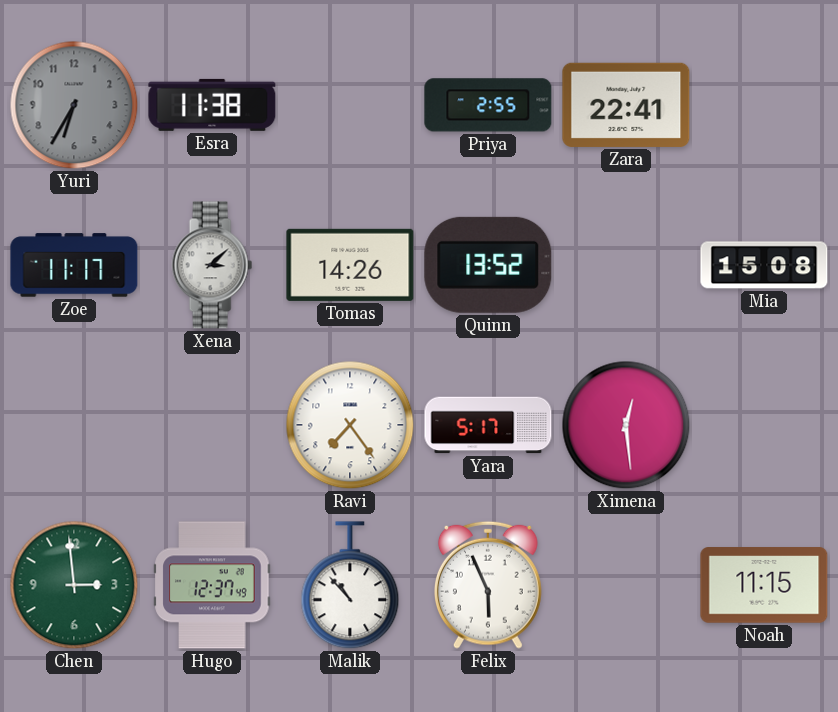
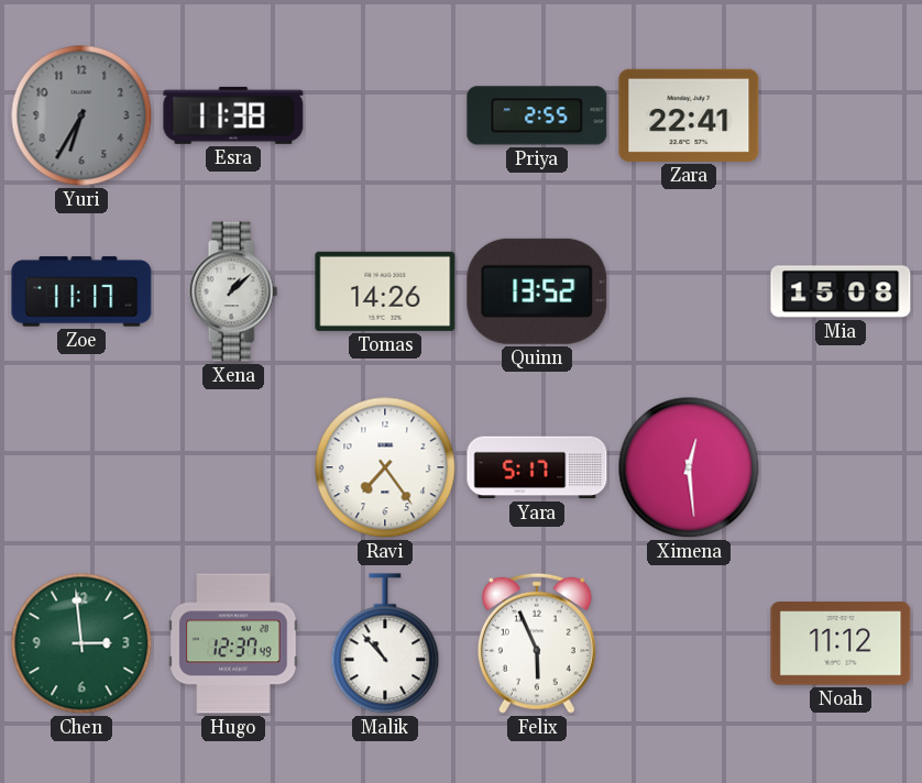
Xena: 3:08 -> 1:08
Noah: 11:15 -> 11:12
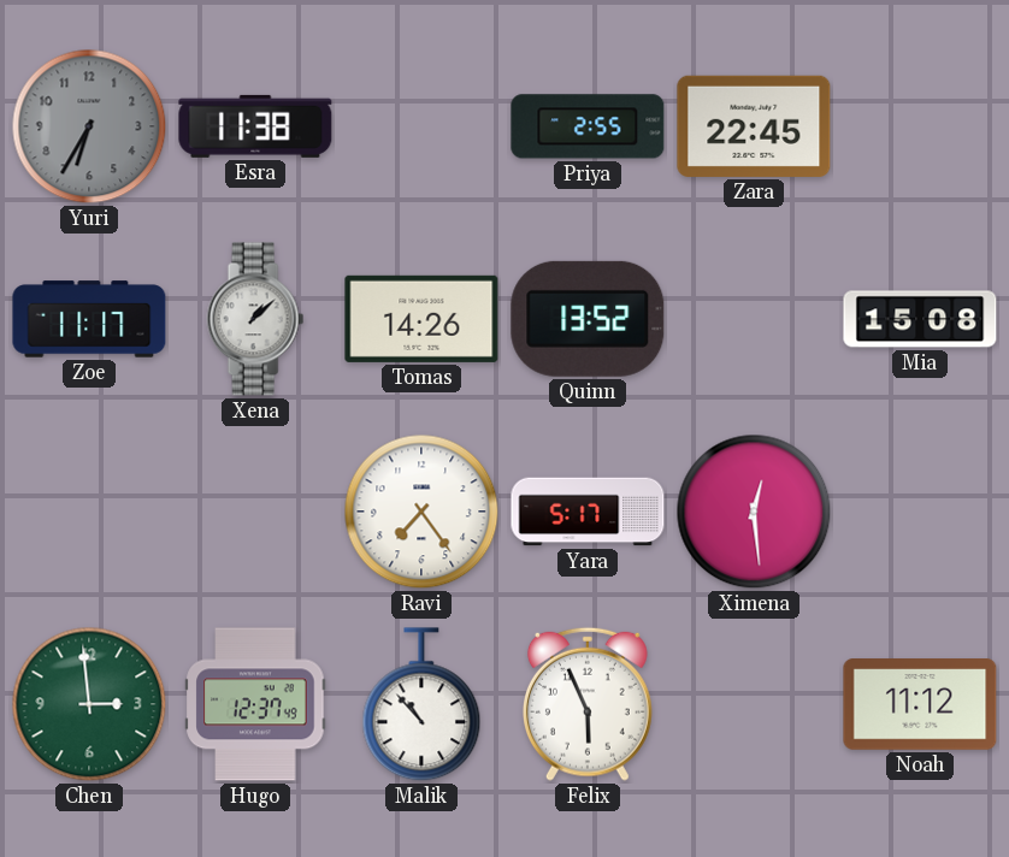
Zara: 22:41 -> 22:45
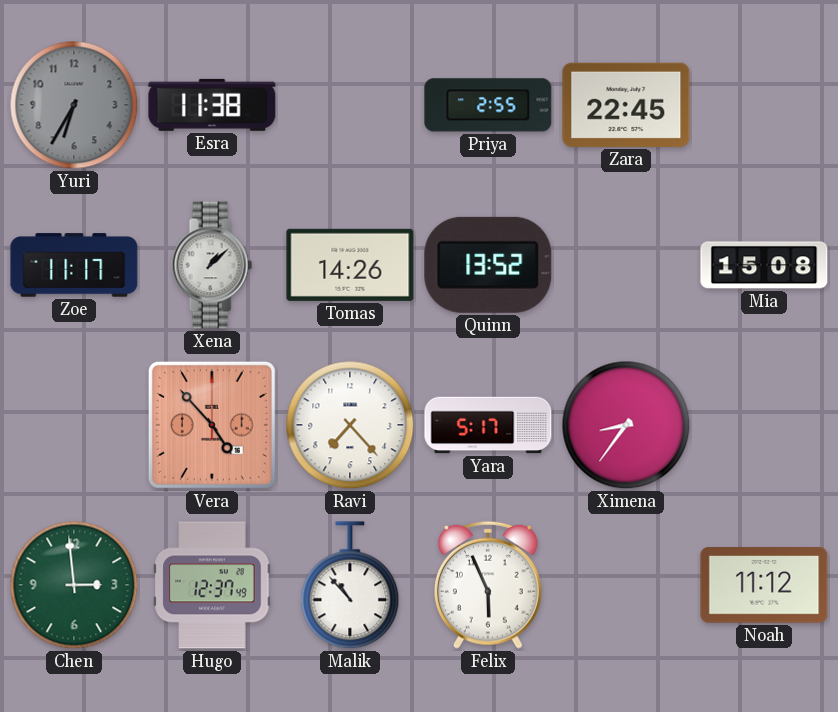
Vera: none -> 4:53
Ravi: 7:24 -> 7:23
Ximena: 12:29 -> 8:36
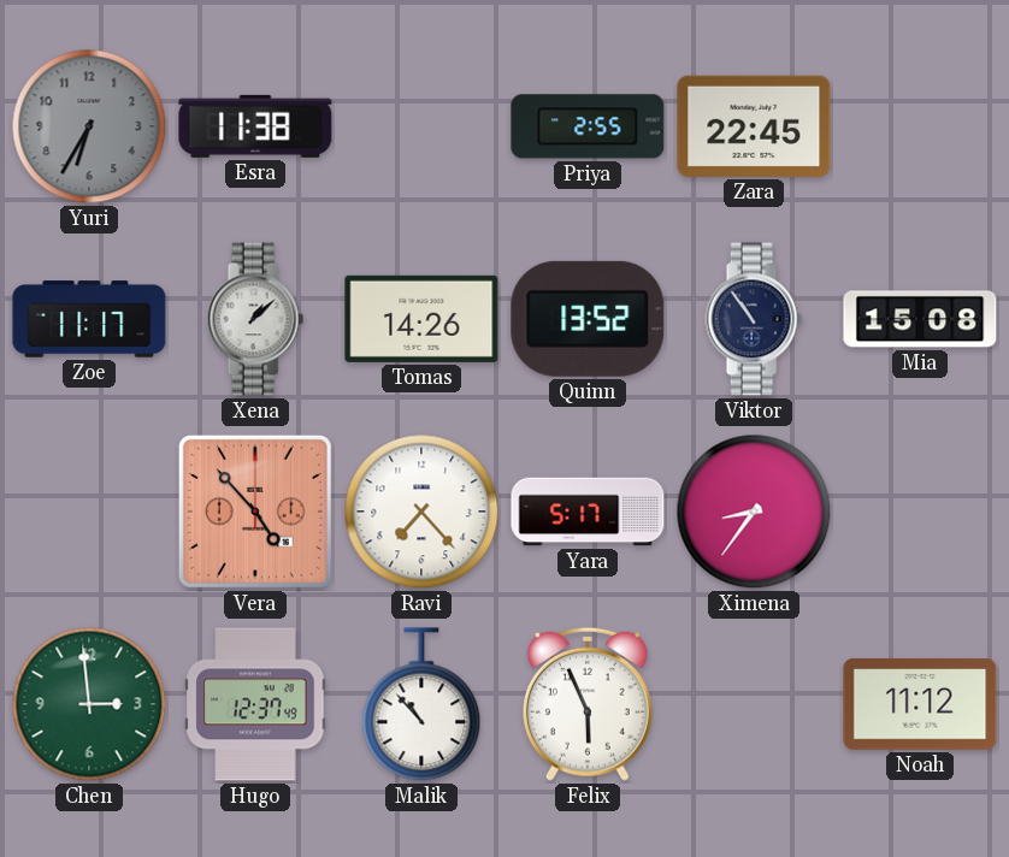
Viktor: none -> 10:54
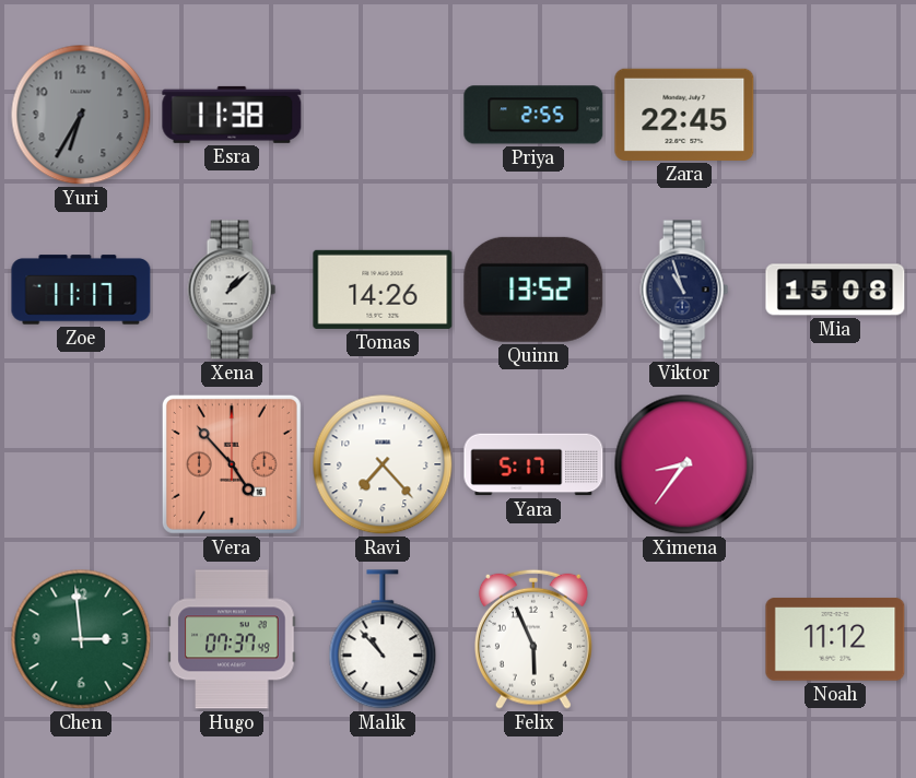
Viktor: 10:54 -> 10:57
Hugo: 12:37 -> 07:37
